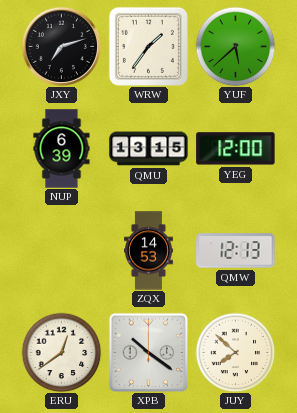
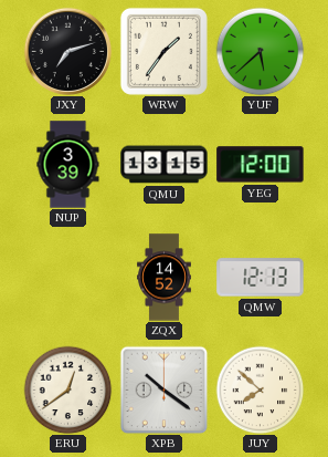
NUP: 6:39 -> 3:39
ZQX: 14:53 -> 14:52
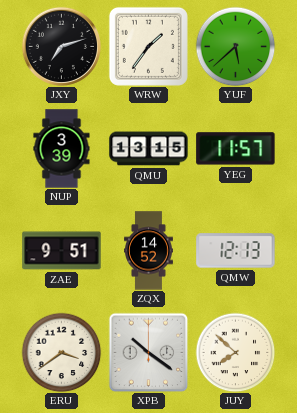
YEG: 12:00 -> 11:57
ZAE: none -> 9:51
ERU: 12:39 -> 3:39
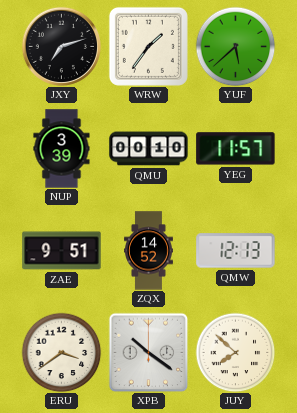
QMU: 13:15 -> 00:10
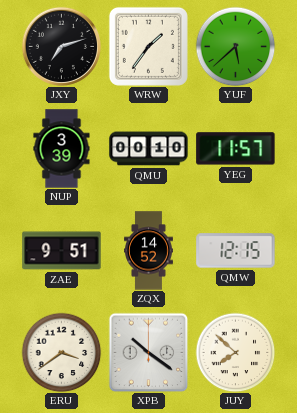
QMW: 12:13 -> 12:15
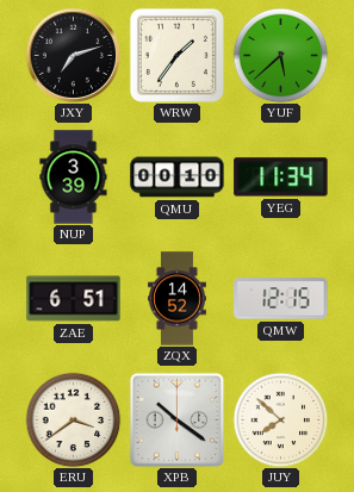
YEG: 11:57 -> 11:34
ZAE: 9:51 -> 6:51
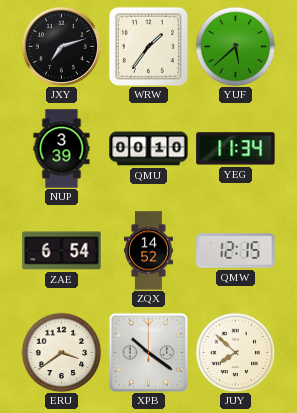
ZAE: 6:51 -> 6:54
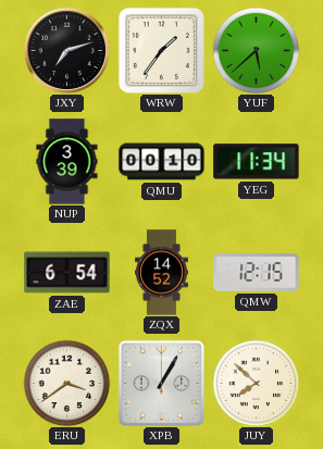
XPB: 10:21 -> 1:05
